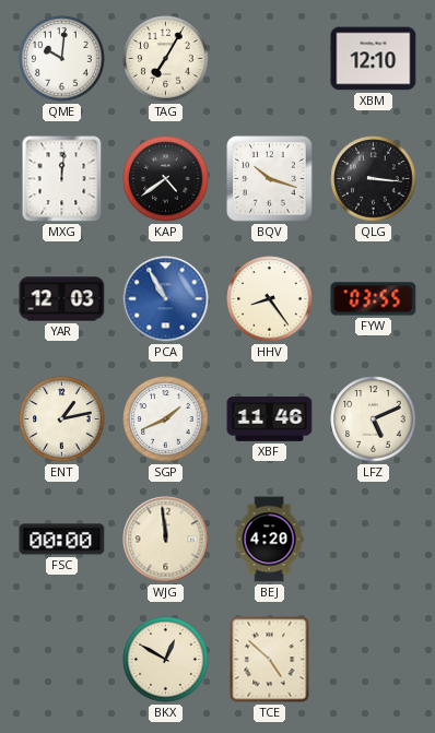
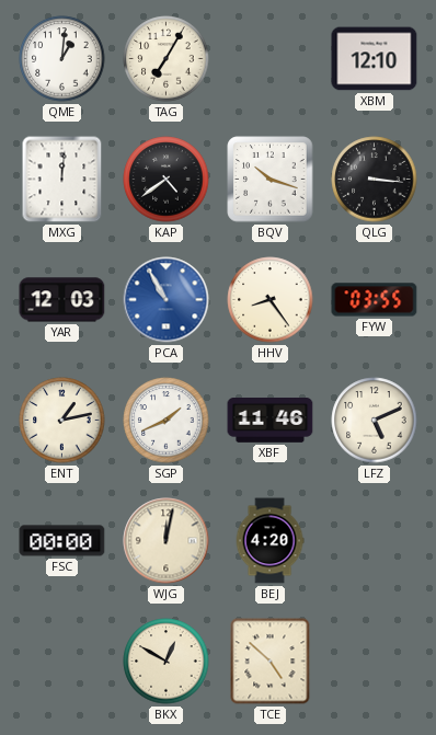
QME: 10:01 -> 1:01
WJG: 11:59 -> 12:02
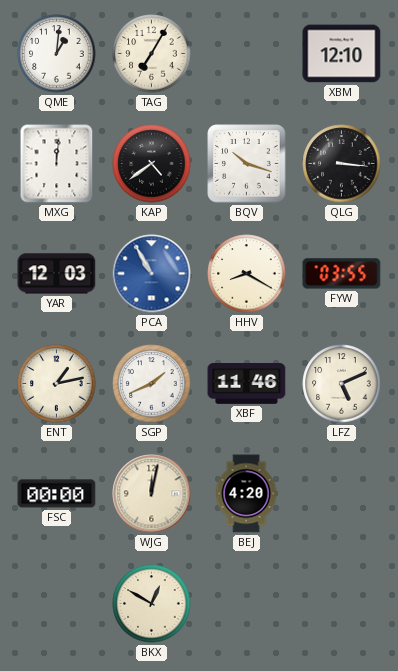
HHV: 8:24 -> 8:20
TCE: 4:52 -> none
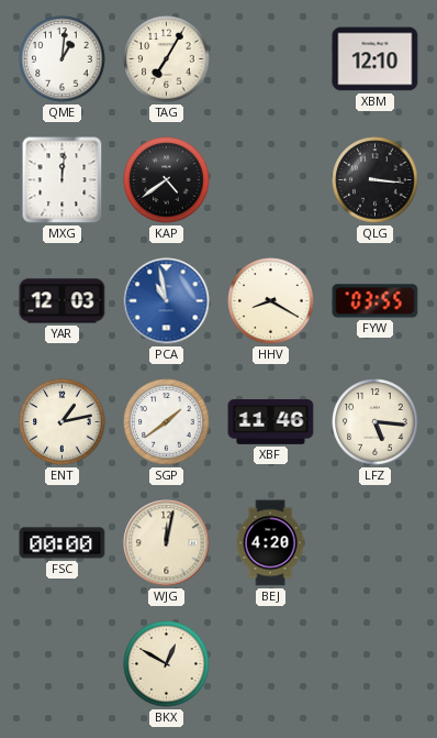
BQV: 10:18 -> none
PCA: 10:55 -> 10:58
SGP: 1:41 -> 1:39
LFZ: 5:11 -> 5:16
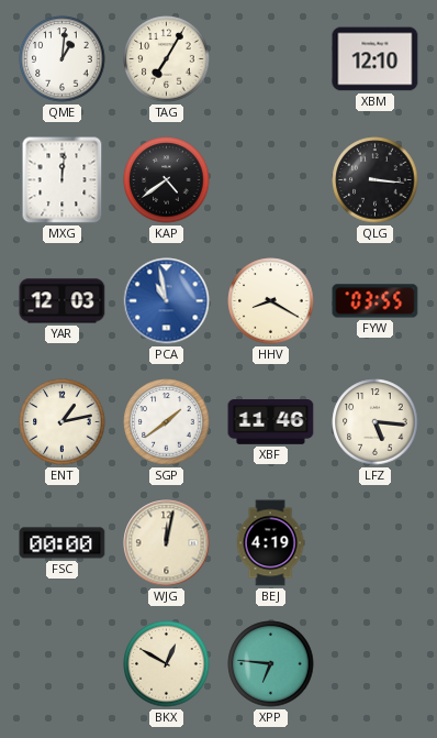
BEJ: 4:20 -> 4:19
XPP: none -> 6:46
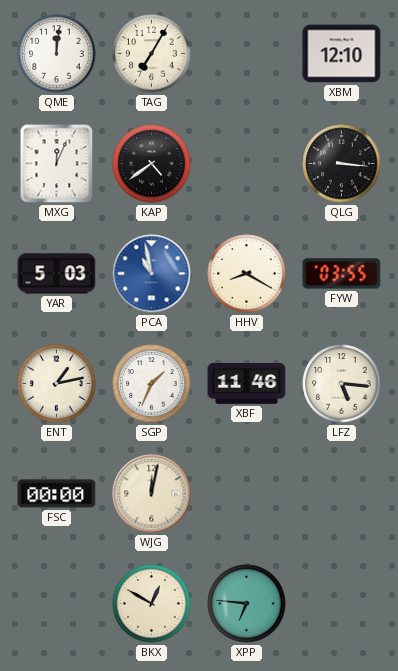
QME: 1:01 -> 12:01
MXG: 12:01 -> 12:04
YAR: 12:03 -> 5:03
SGP: 1:39 -> 1:34
BEJ: 4:19 -> none
